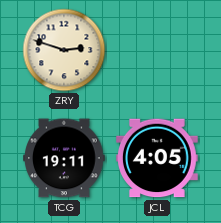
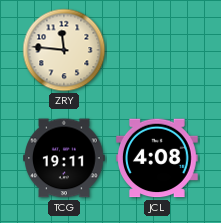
ZRY: 2:48 -> 11:46
JCL: 4:05 -> 4:08
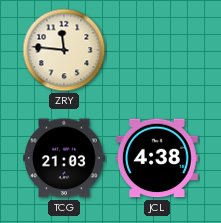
TCG: 19:11 -> 21:03
JCL: 4:08 -> 4:38
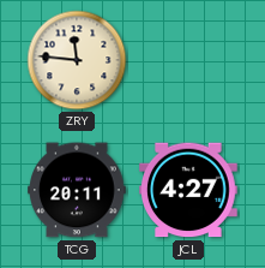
TCG: 21:03 -> 20:11
JCL: 4:38 -> 4:27
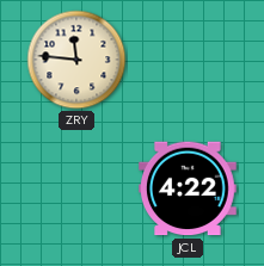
TCG: 20:11 -> none
JCL: 4:27 -> 4:22
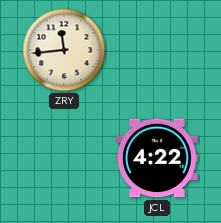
ZRY: 11:46 -> 11:44
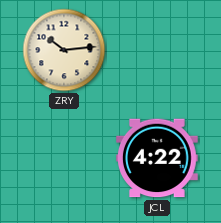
ZRY: 11:44 -> 10:14
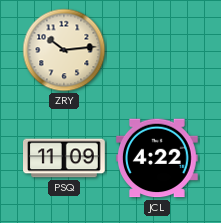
PSQ: none -> 11:09
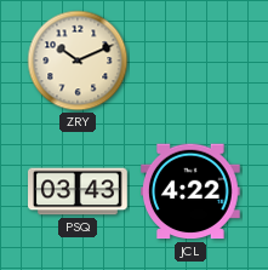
ZRY: 10:14 -> 10:11
PSQ: 11:09 -> 03:43
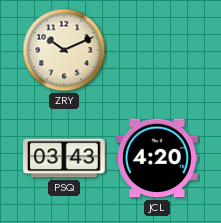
JCL: 4:22 -> 4:20
